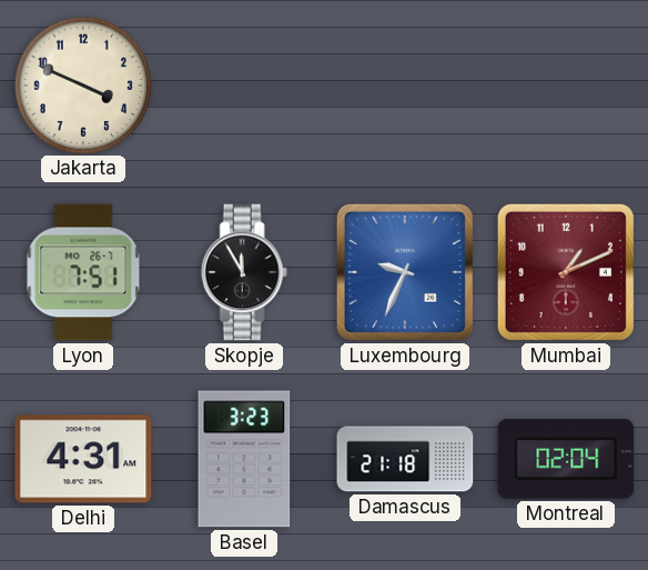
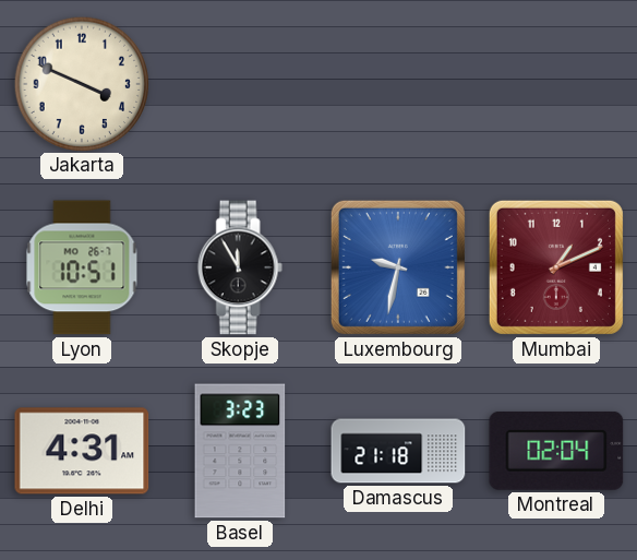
Lyon: 7:51 -> 10:51
Luxembourg: 9:34 -> 9:32
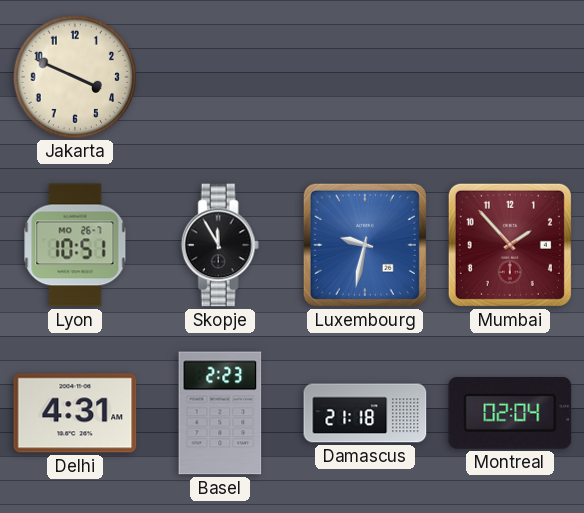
Mumbai: 1:11 -> 1:53
Basel: 3:23 -> 2:23
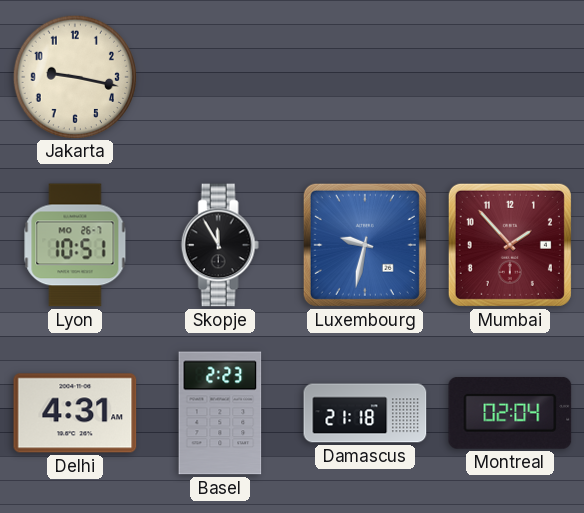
Jakarta: 3:49 -> 9:17
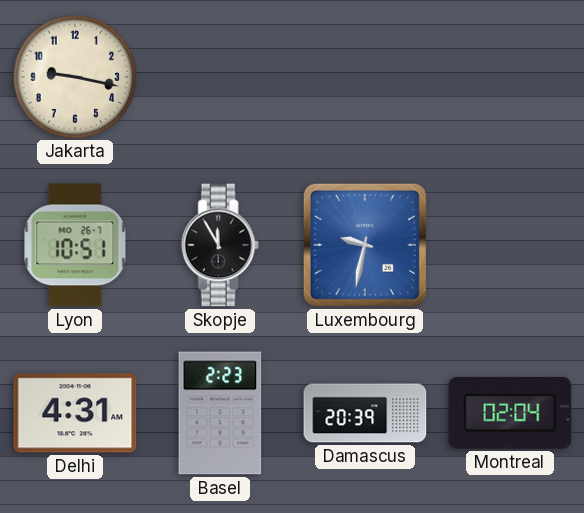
Mumbai: 1:53 -> none
Damascus: 21:18 -> 20:39
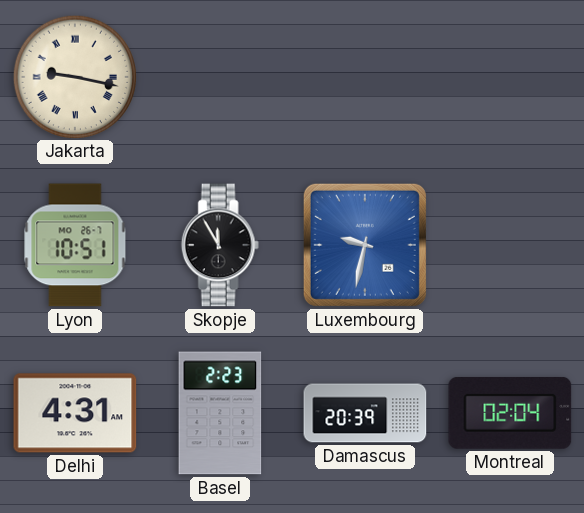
Jakarta numerals: Arabic -> Roman
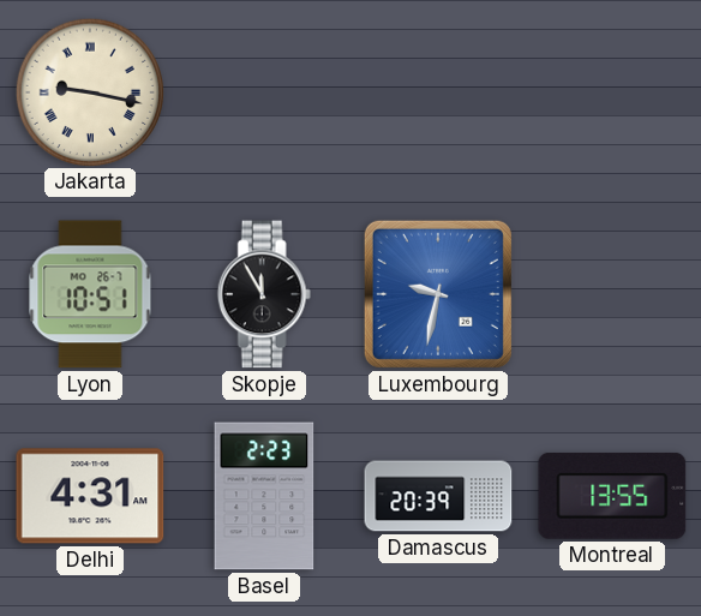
Montreal: 02:04 -> 13:55
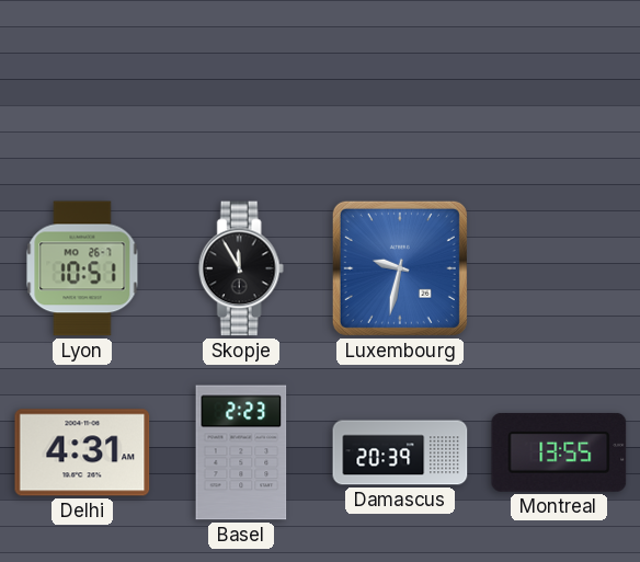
Jakarta: 9:17 -> none
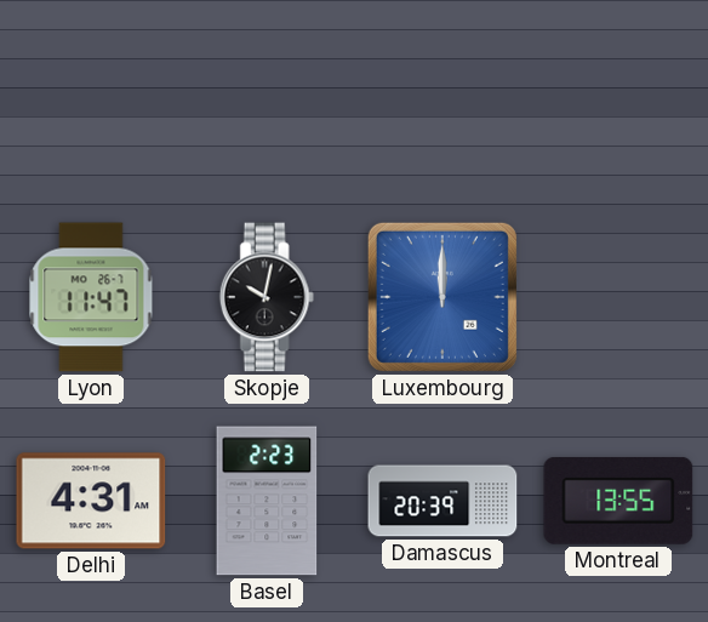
Lyon: 10:51 -> 11:47
Skopje: 11:55 -> 10:02
Luxembourg: 9:32 -> 12:00
